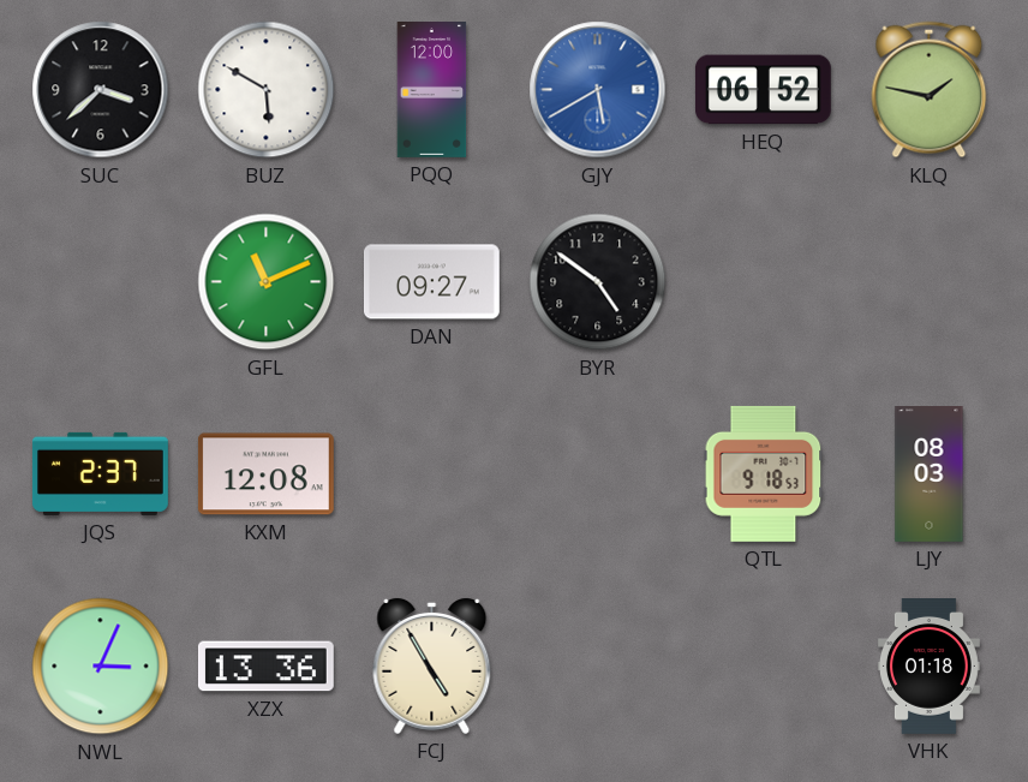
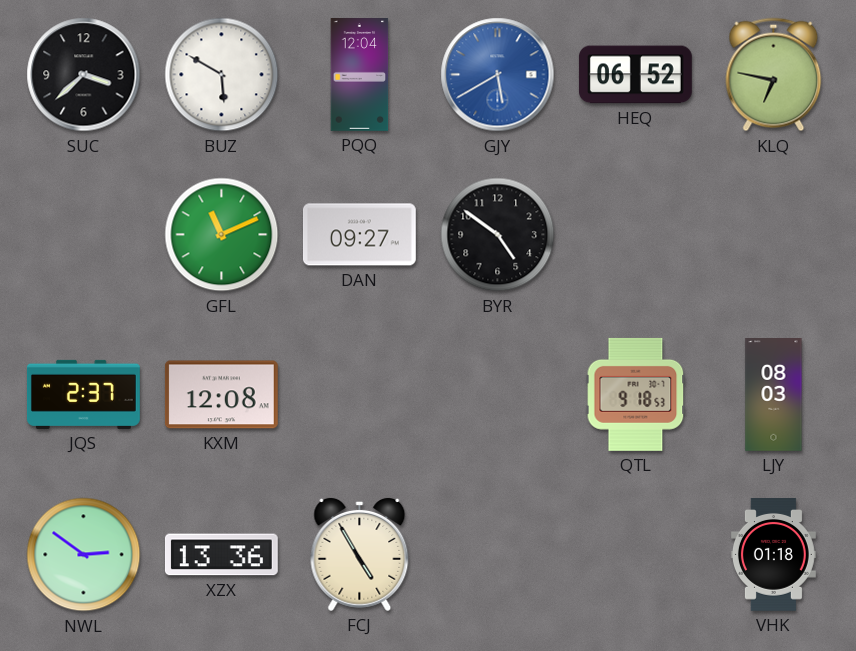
PQQ: 12:00 -> 12:04
KLQ: 1:47 -> 6:47
NWL: 3:04 -> 2:51
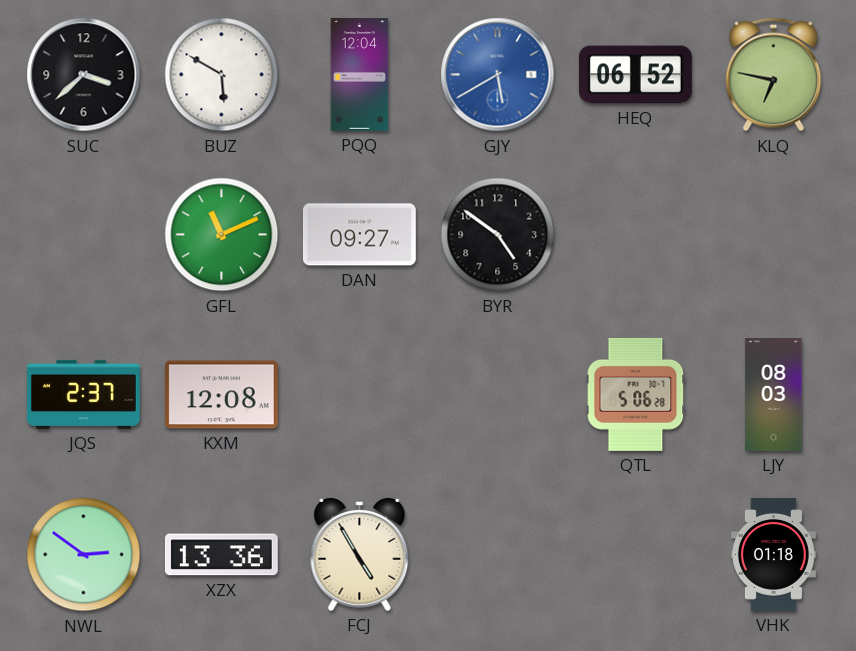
QTL: 9:18 -> 5:06
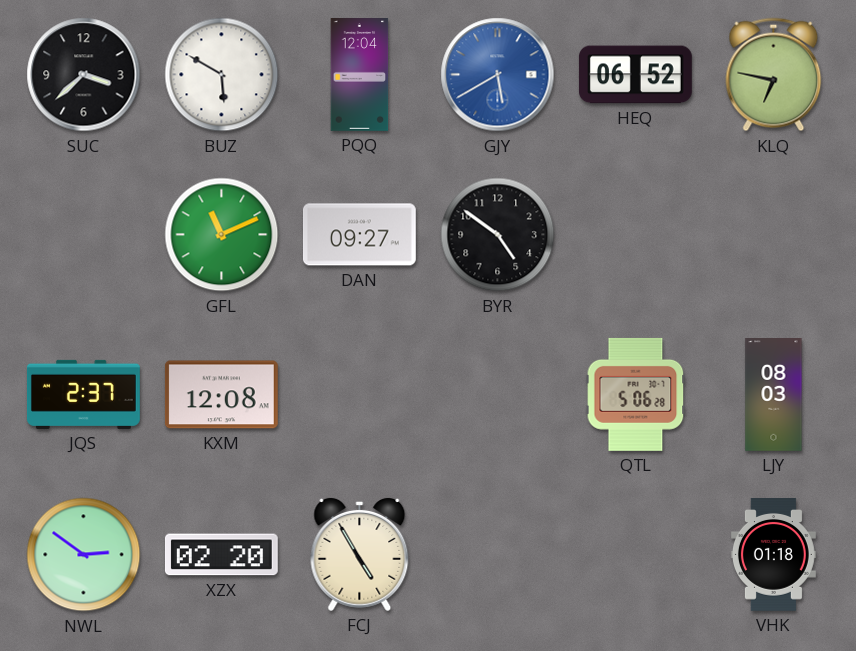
XZX: 13:36 -> 02:20
